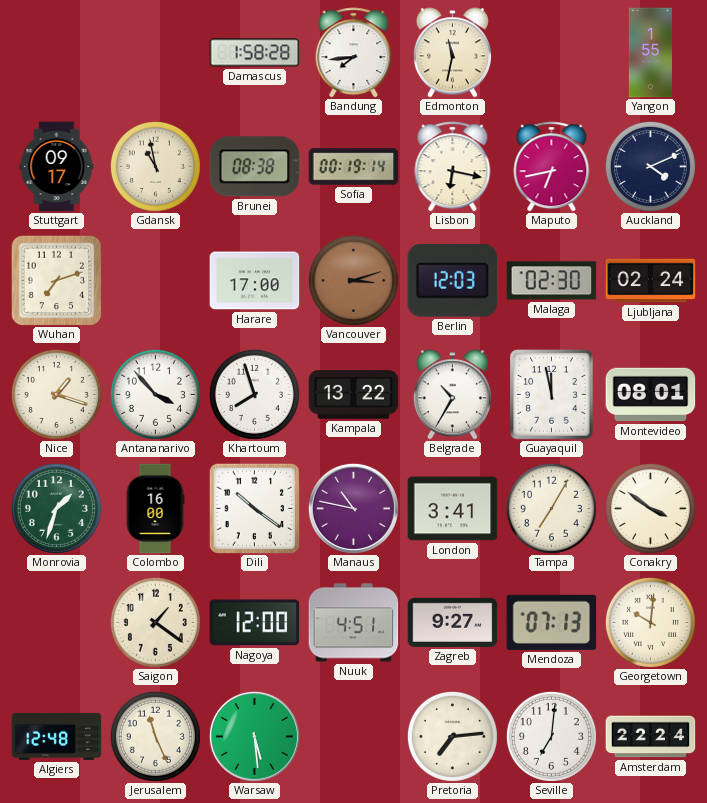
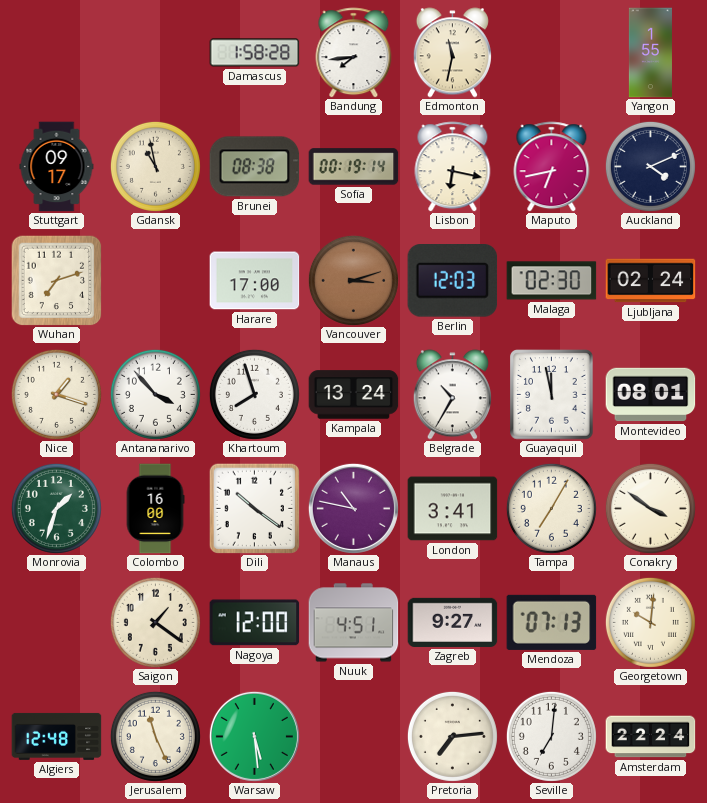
Kampala: 13:22 -> 13:24
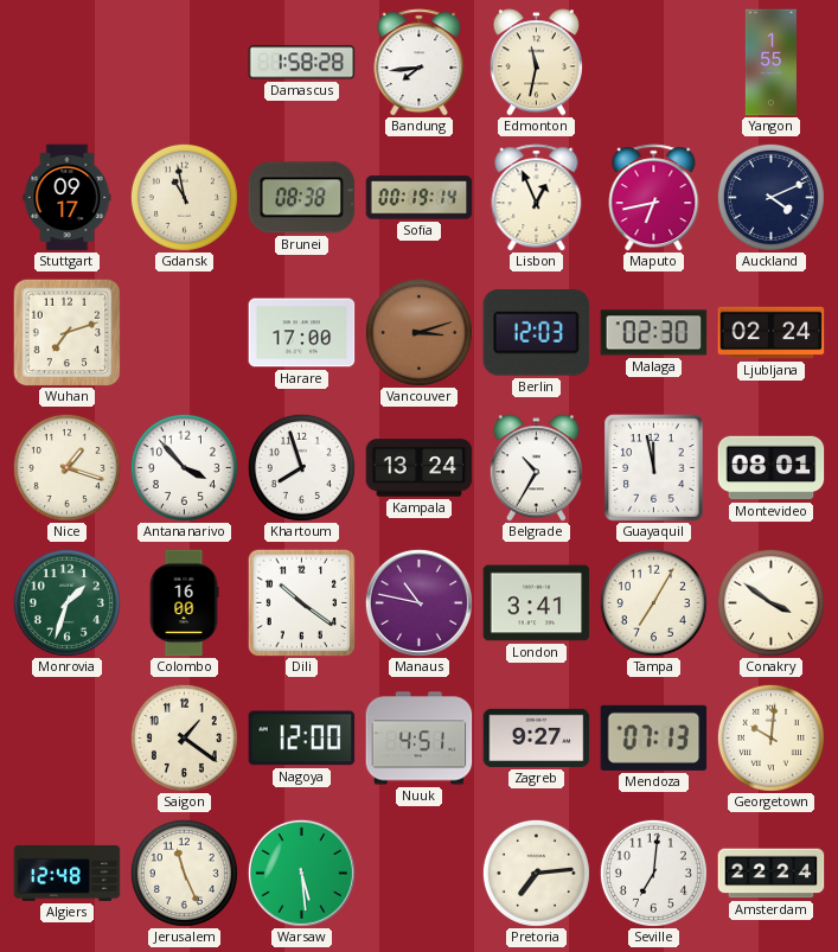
Lisbon: 6:17 -> 12:56
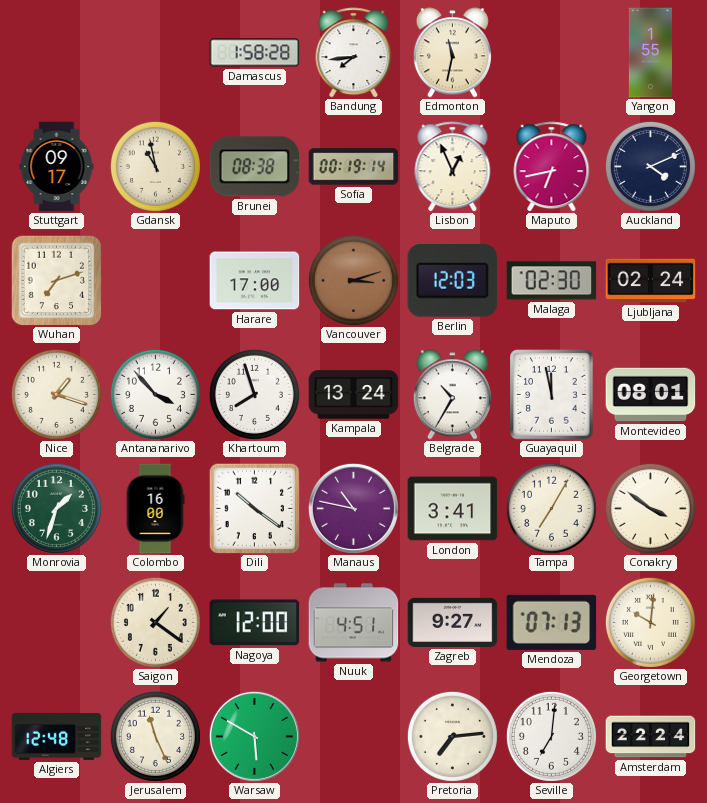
Warsaw: 5:29 -> 5:50
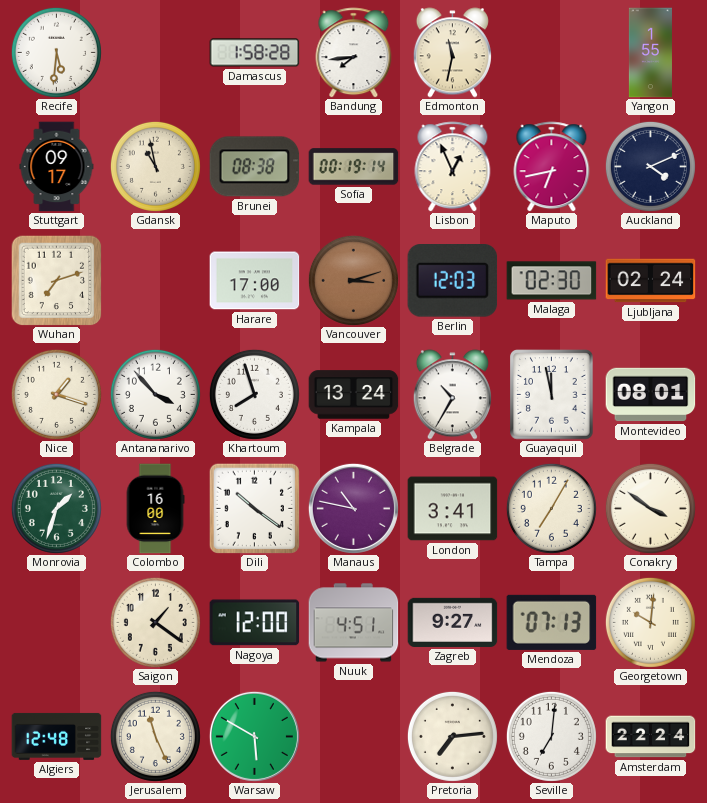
Recife: none -> 5:31
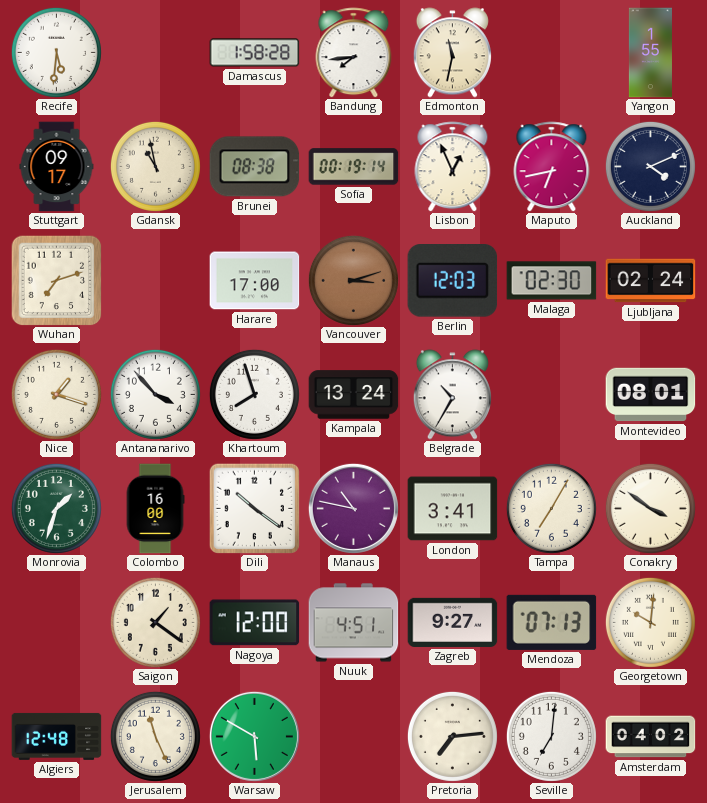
Guayaquil: 11:58 -> none
Amsterdam: 22:24 -> 04:02
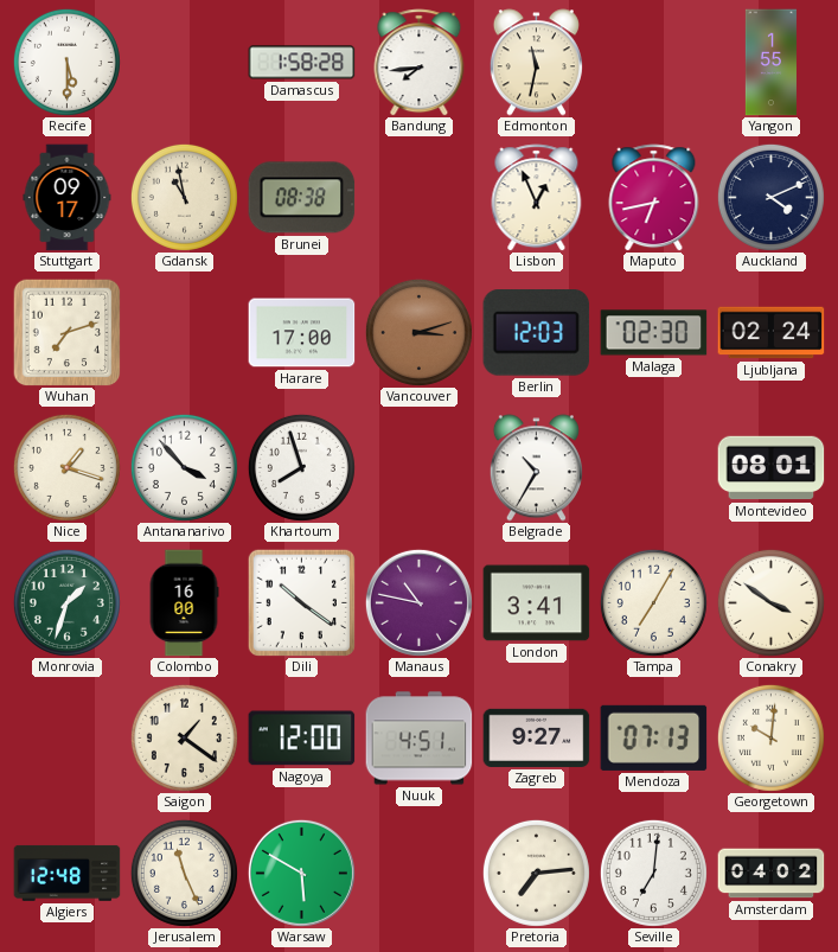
Recife: 5:31 -> 5:30
Sofia: 00:19 -> none
Kampala: 13:24 -> none
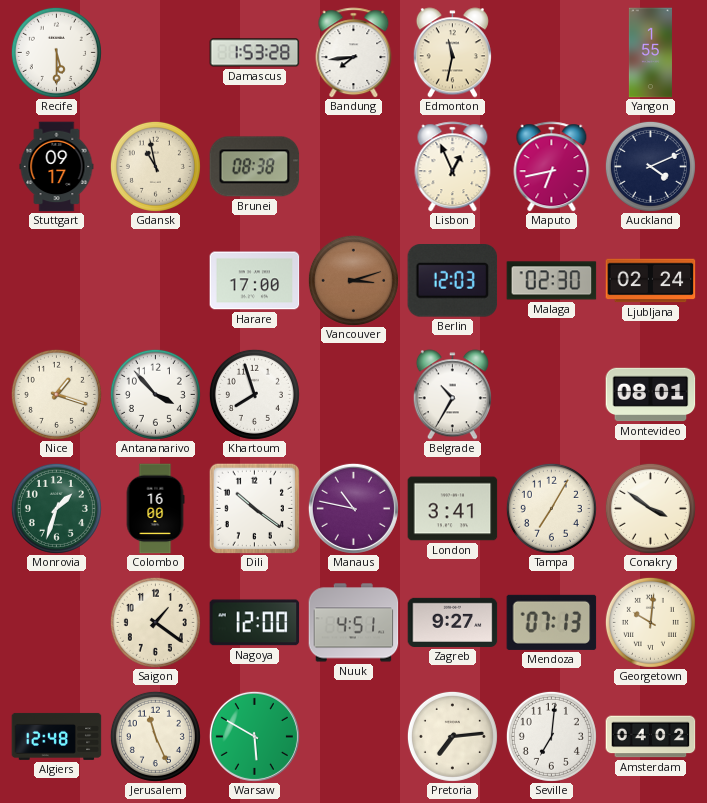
Damascus: 1:58 -> 1:53
Wuhan: 7:12 -> none
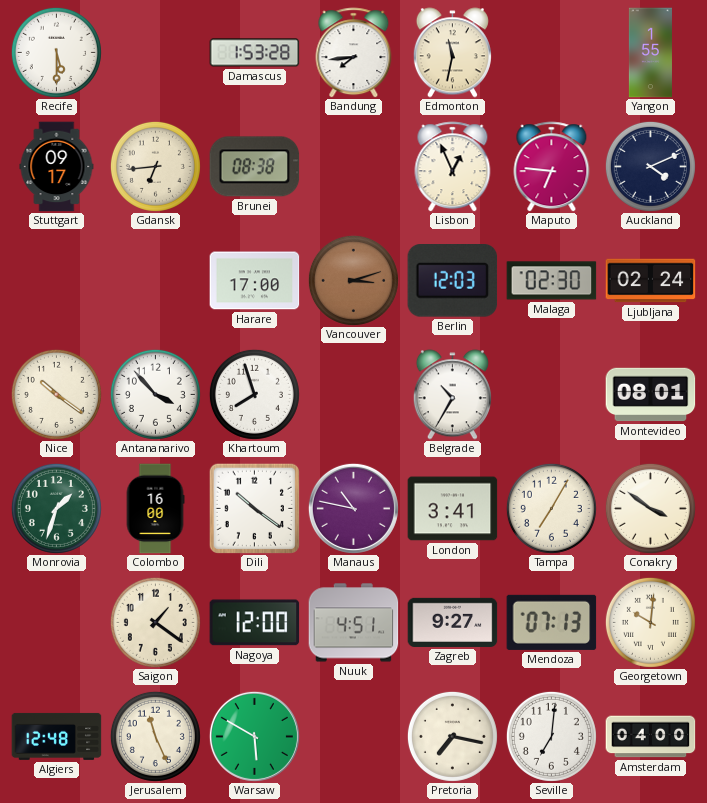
Gdansk: 10:58 -> 6:44
Maputo: 6:43 -> 6:46
Nice: 1:18 -> 10:21
Pretoria: 7:14 -> 7:17
Amsterdam: 04:02 -> 04:00
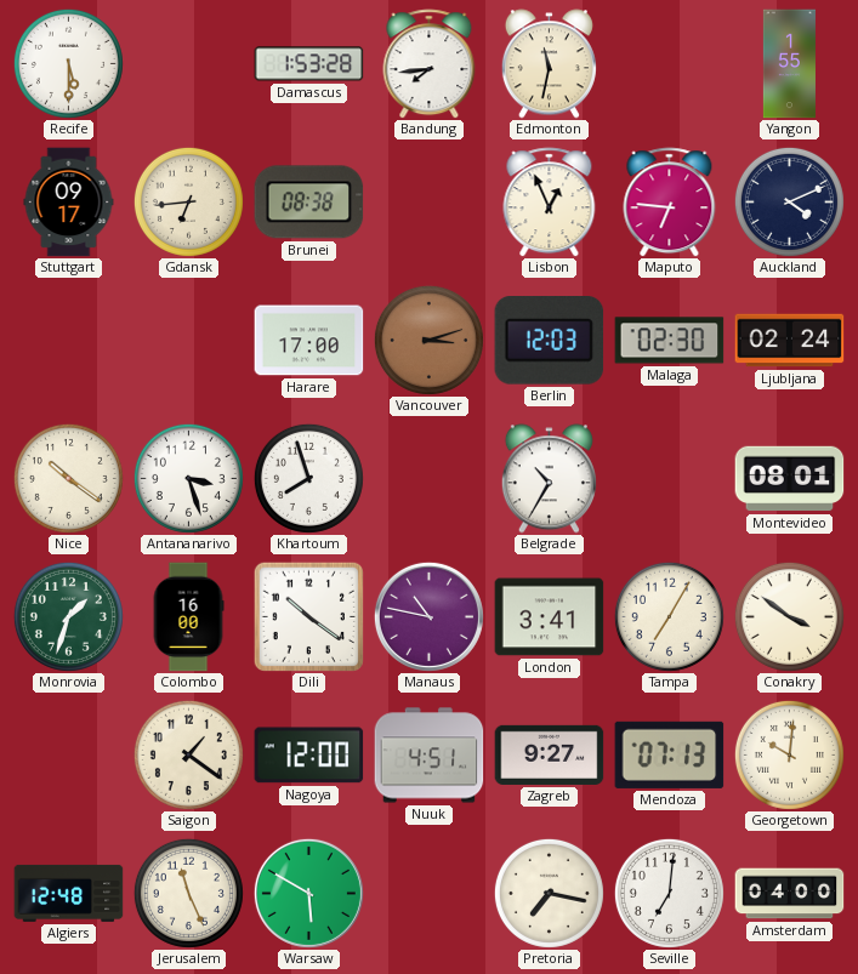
Antananarivo: 3:53 -> 3:27
